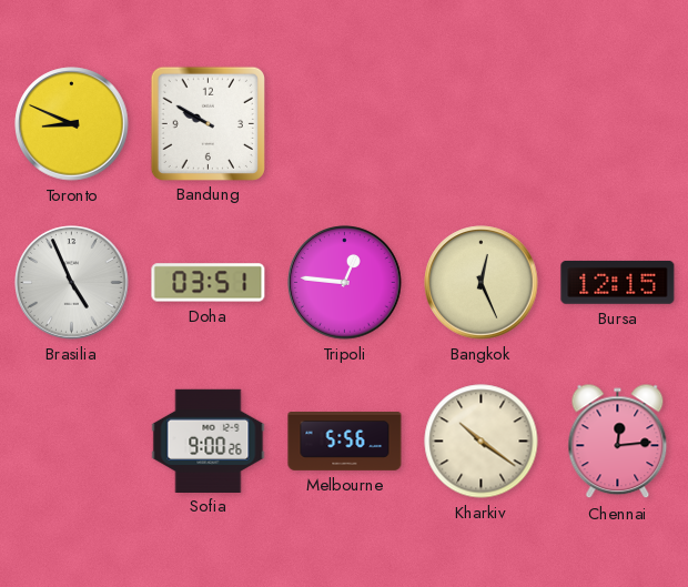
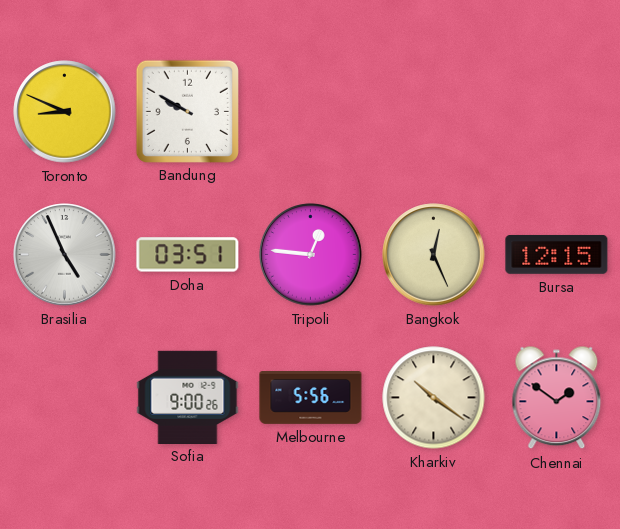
Chennai: 12:14 -> 1:51
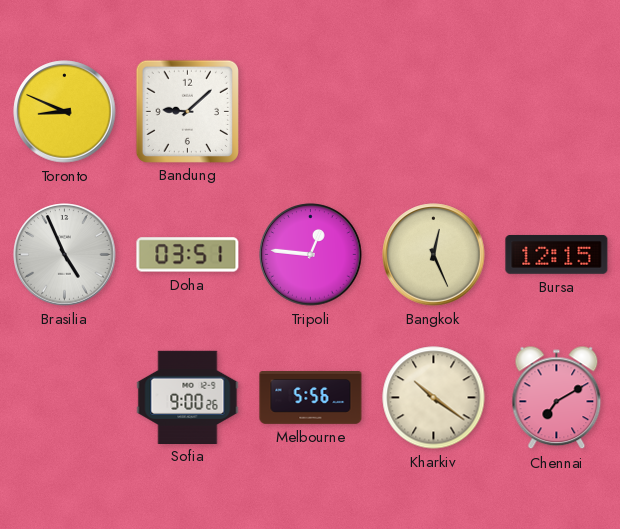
Bandung: 9:50 -> 9:08
Chennai: 1:51 -> 7:10
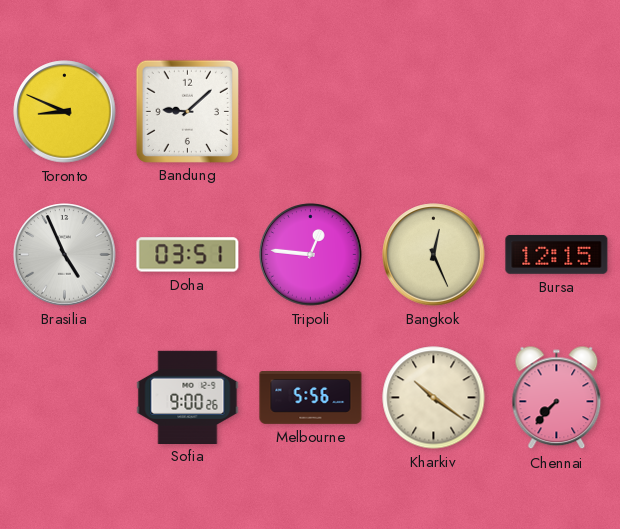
Chennai: 7:10 -> 7:37
